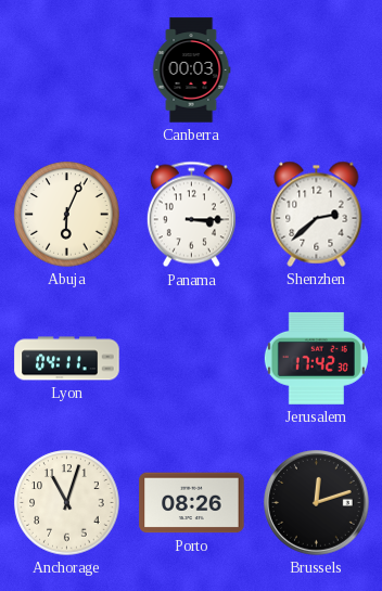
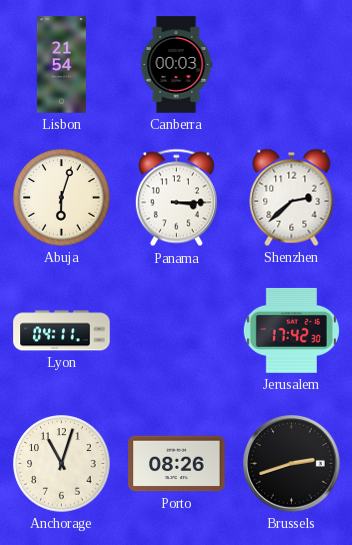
Lisbon: none -> 21:54
Abuja: 6:04 -> 6:03
Brussels: 12:12 -> 2:42
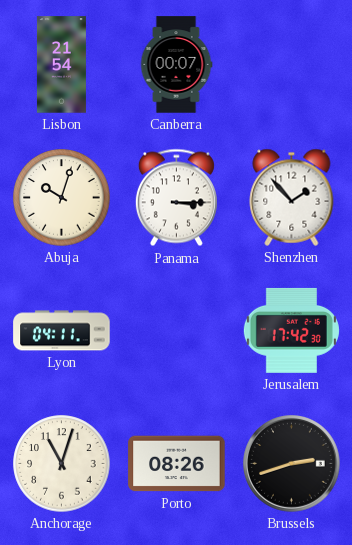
Canberra: 00:03 -> 00:07
Abuja: 6:03 -> 10:03
Shenzhen: 2:38 -> 1:53
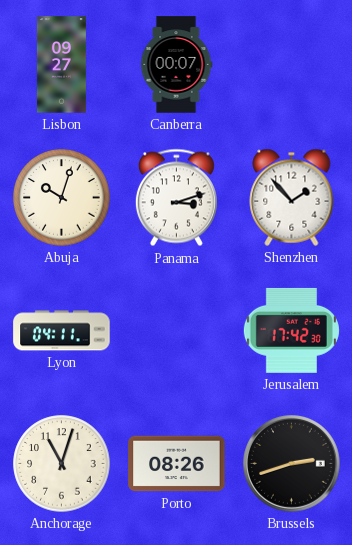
Lisbon: 21:54 -> 09:27
Panama: 3:15 -> 3:12
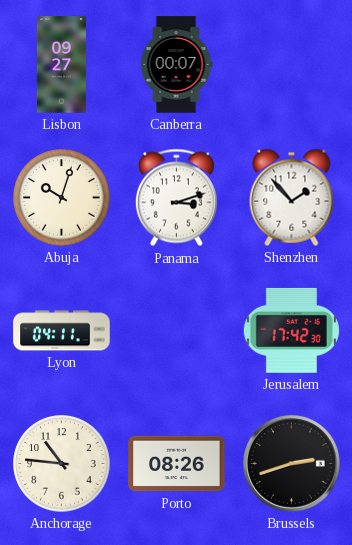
Anchorage: 11:03 -> 10:46
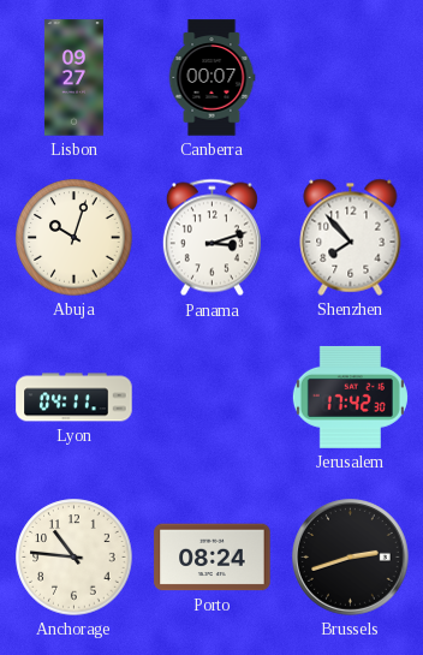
Shenzhen: 1:53 -> 7:53
Porto: 08:26 -> 08:24
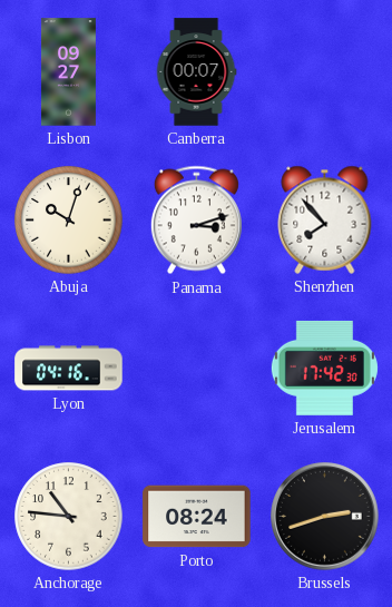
Lyon: 04:11 -> 04:16
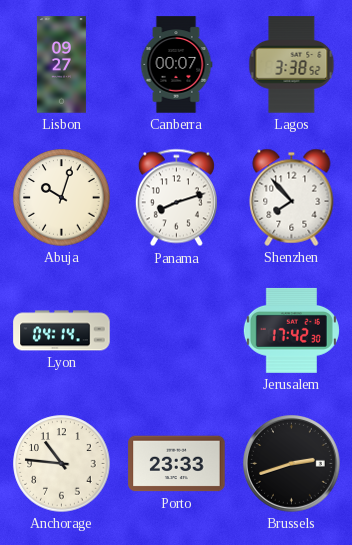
Lagos: none -> 3:38
Panama: 3:12 -> 8:12
Lyon: 04:16 -> 04:14
Porto: 08:24 -> 23:33
